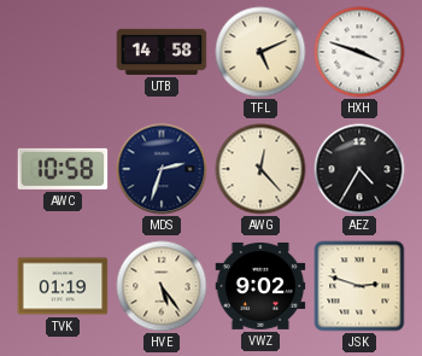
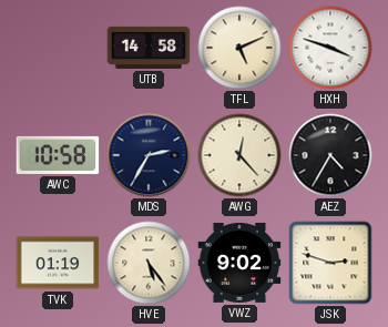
MDS: 2:33 -> 2:35
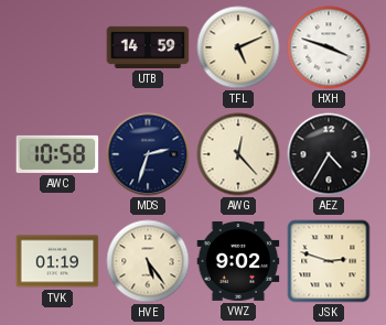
UTB: 14:58 -> 14:59
MDS: 2:35 -> 2:33
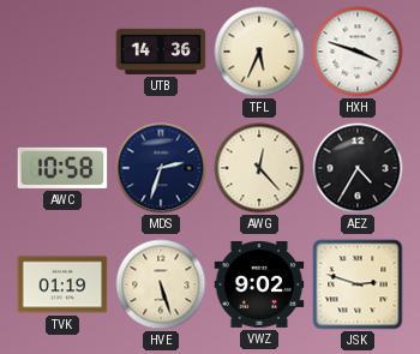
UTB: 14:59 -> 14:36
TFL: 5:11 -> 5:34
HVE: 5:24 -> 5:27
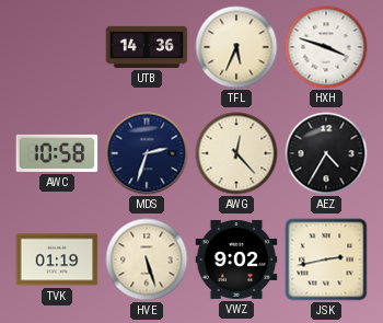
JSK: 2:48 -> 2:43
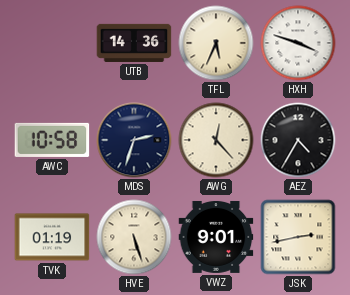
VWZ: 9:02 -> 9:01
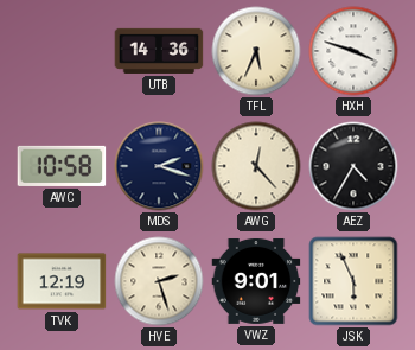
MDS: 2:33 -> 2:18
TVK: 01:19 -> 12:19
HVE: 5:27 -> 2:27
JSK: 2:43 -> 5:56
